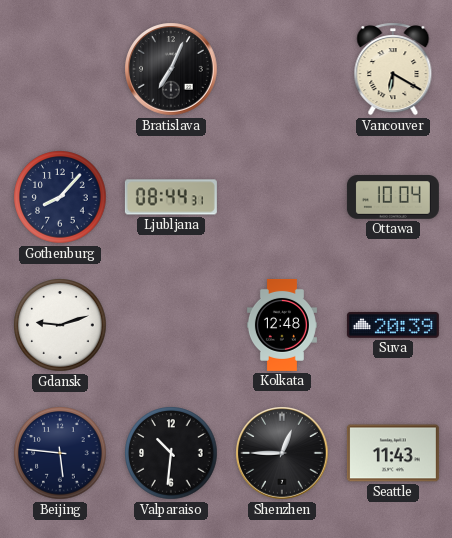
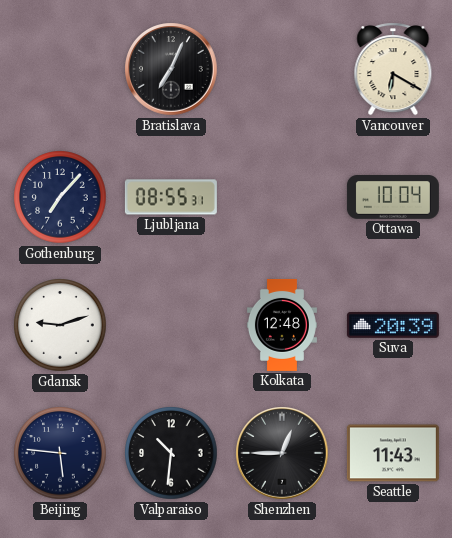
Gothenburg: 8:07 -> 7:07
Ljubljana: 08:44 -> 08:55
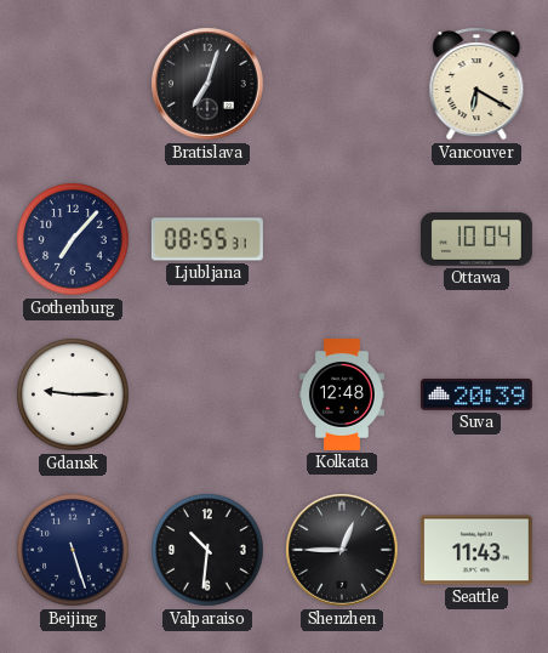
Bratislava: 7:04 -> 7:03
Gdansk: 9:12 -> 9:15
Beijing: 5:46 -> 5:27
